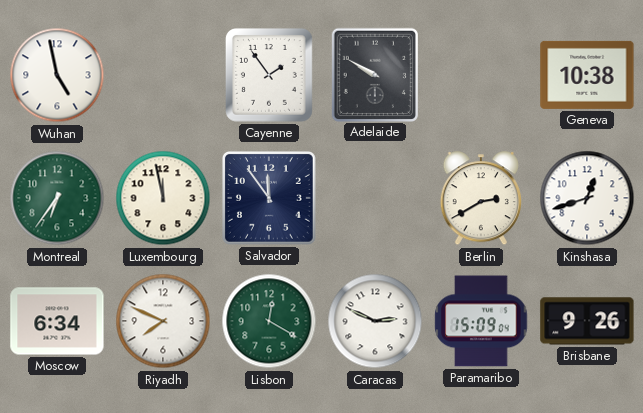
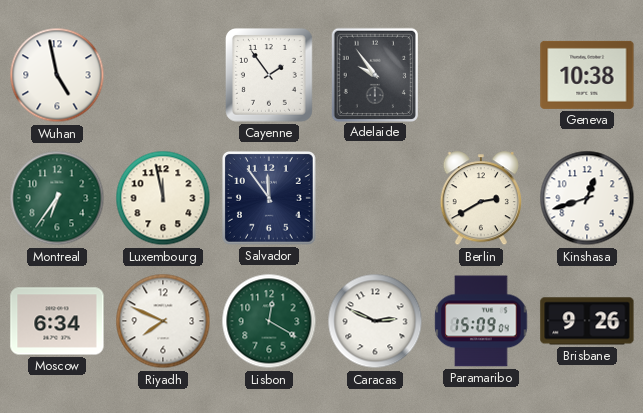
Adelaide: 9:50 -> 9:54
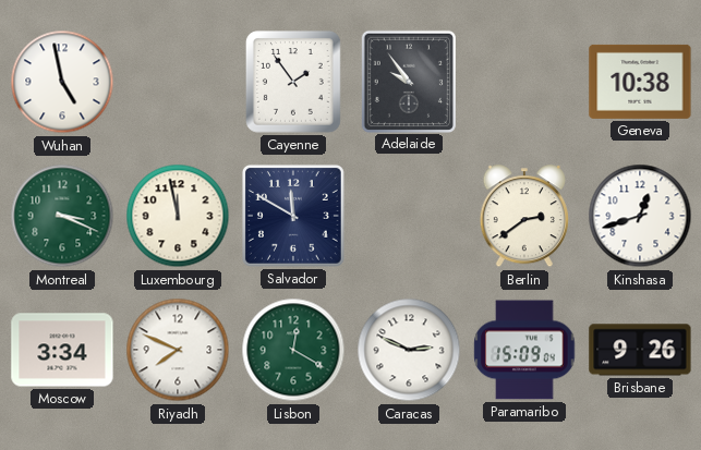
Montreal: 6:36 -> 3:19
Salvador: 11:54 -> 11:50
Berlin: 2:40 -> 2:39
Moscow: 6:34 -> 3:34
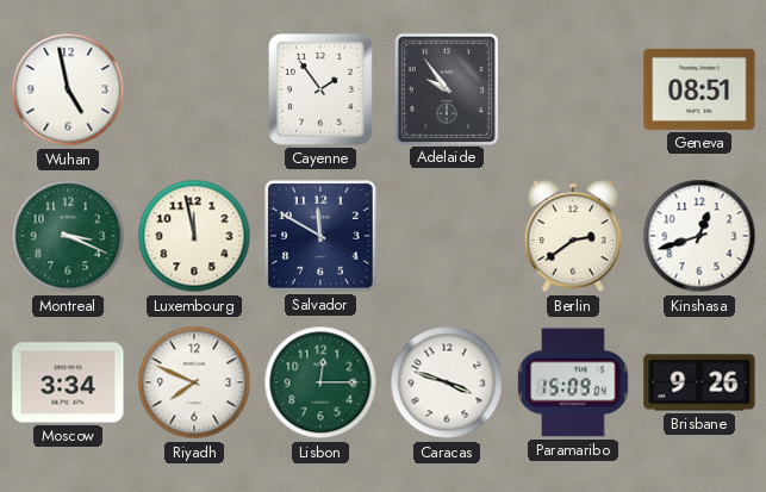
Geneva: 10:38 -> 08:51
Lisbon: 12:20 -> 12:15
Caracas: 2:49 -> 3:48
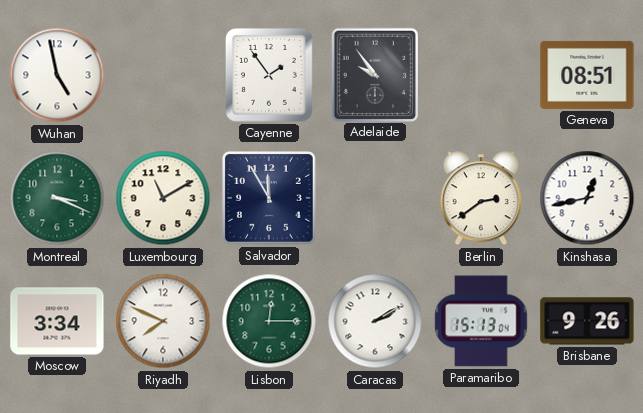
Luxembourg: 11:58 -> 11:10
Salvador: 11:50 -> 11:55
Kinshasa: 12:42 -> 12:43
Caracas: 3:48 -> 2:10
Paramaribo: 15:09 -> 15:13
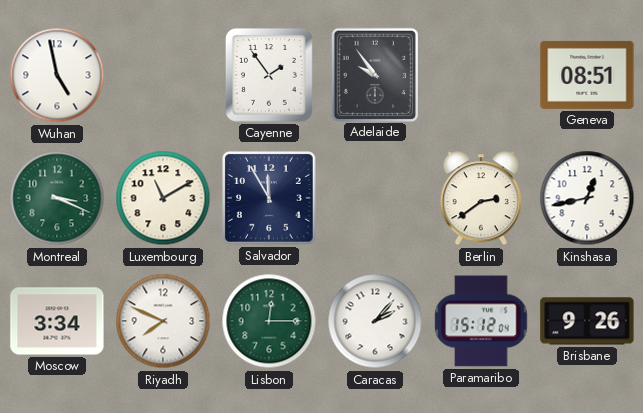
Caracas: 2:10 -> 2:07
Paramaribo: 15:13 -> 15:12
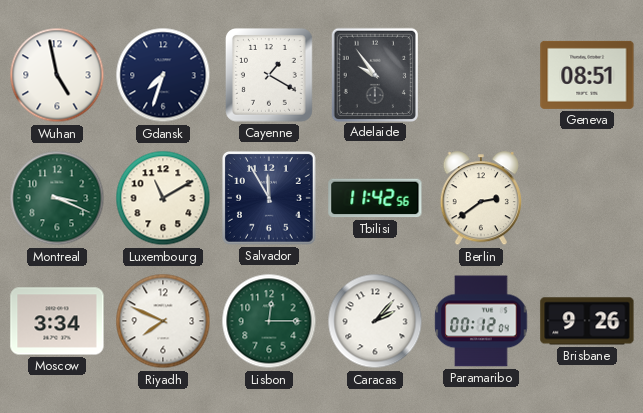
Gdansk: none -> 7:33
Cayenne: 1:54 -> 1:20
Tbilisi: none -> 11:42
Kinshasa: 12:43 -> none
Paramaribo: 15:12 -> 00:12
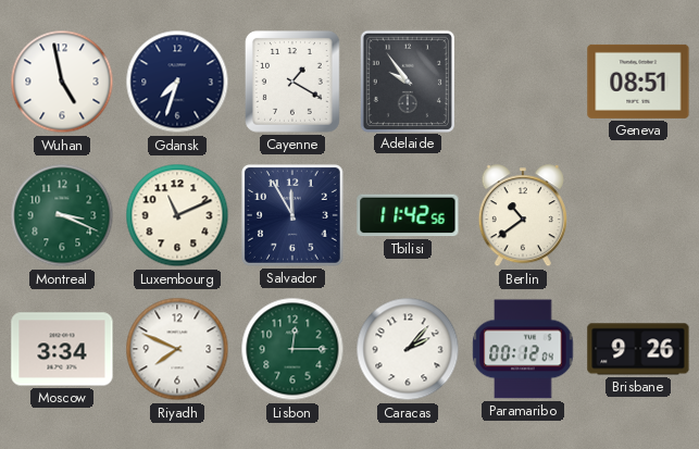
Luxembourg: 11:10 -> 11:11
Berlin: 2:39 -> 10:39
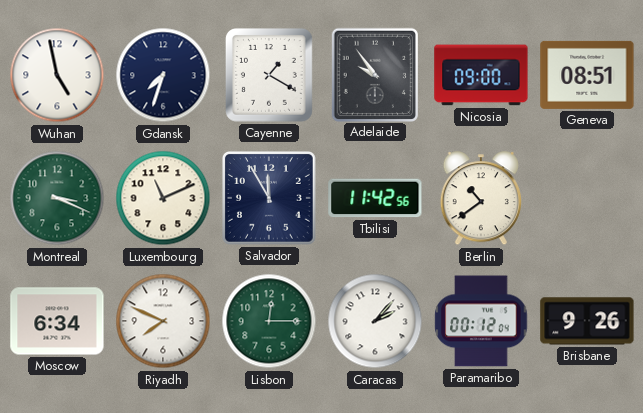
Nicosia: none -> 09:00
Moscow: 3:34 -> 6:34
